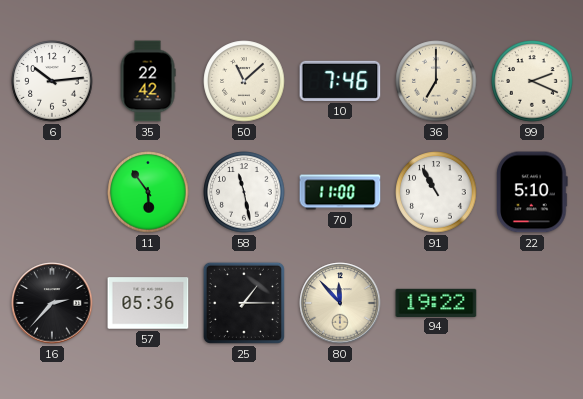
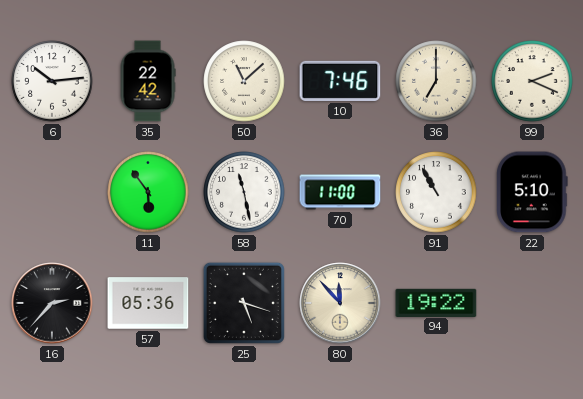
25: 1:15 -> 5:18
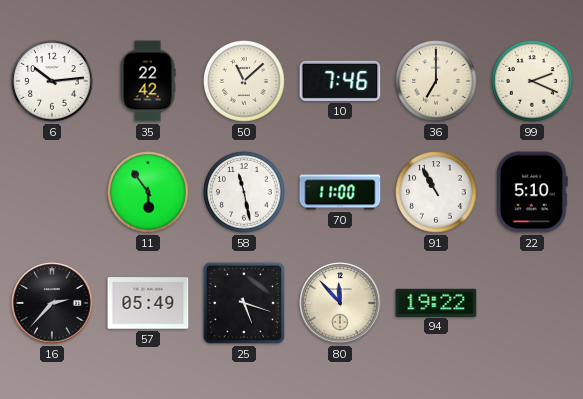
57: 05:36 -> 05:49
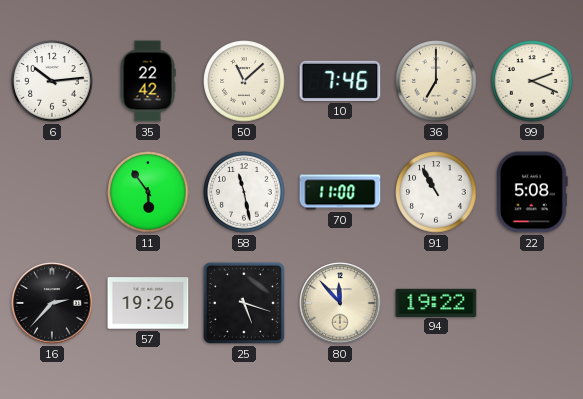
22: 5:10 -> 5:08
57: 05:49 -> 19:26
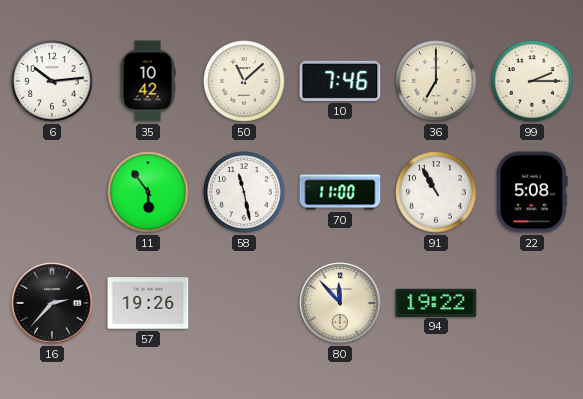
35: 22:42 -> 10:42
99: 2:19 -> 2:15
25: 5:18 -> none
